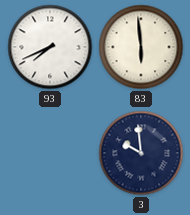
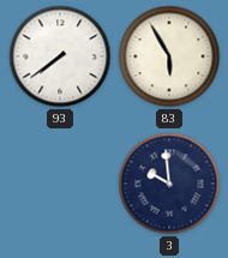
93: 7:41 -> 7:39
83: 5:59 -> 5:55
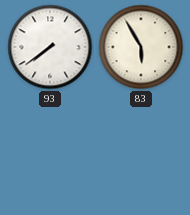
3: 9:59 -> none
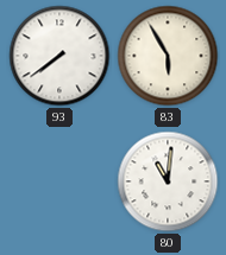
80: none -> 11:01
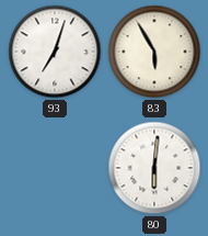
93: 7:39 -> 7:03
80: 11:01 -> 6:01
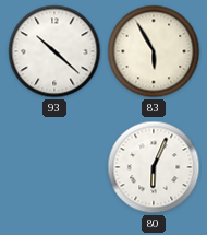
93: 7:03 -> 10:22
80: 6:01 -> 6:04
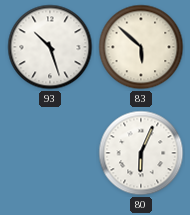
93: 10:22 -> 10:27
83: 5:55 -> 5:52
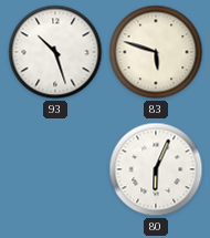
83: 5:52 -> 5:48
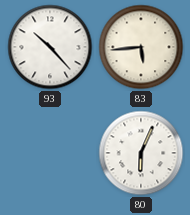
93: 10:27 -> 10:23
83: 5:48 -> 5:44
